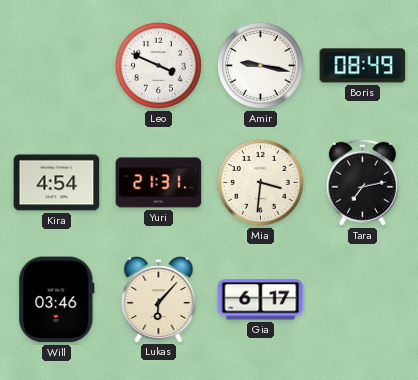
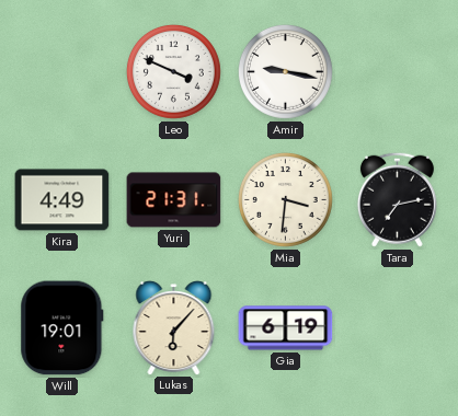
Boris: 08:49 -> none
Kira: 4:54 -> 4:49
Will: 03:46 -> 19:01
Gia: 6:17 -> 6:19
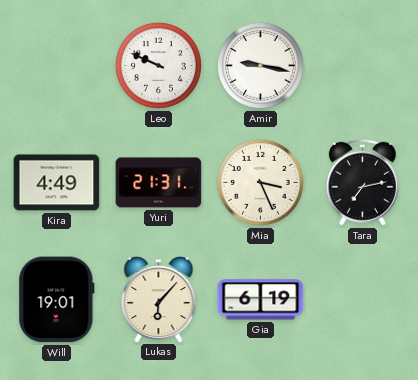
Leo: 3:49 -> 9:49
Mia: 3:31 -> 3:26
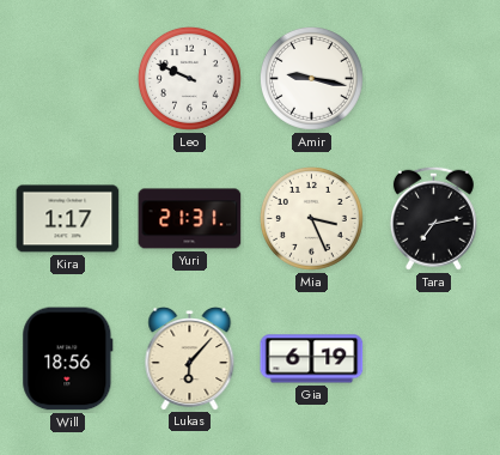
Kira: 4:49 -> 1:17
Will: 19:01 -> 18:56
